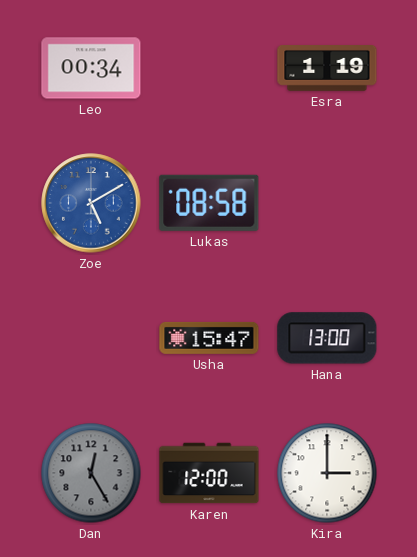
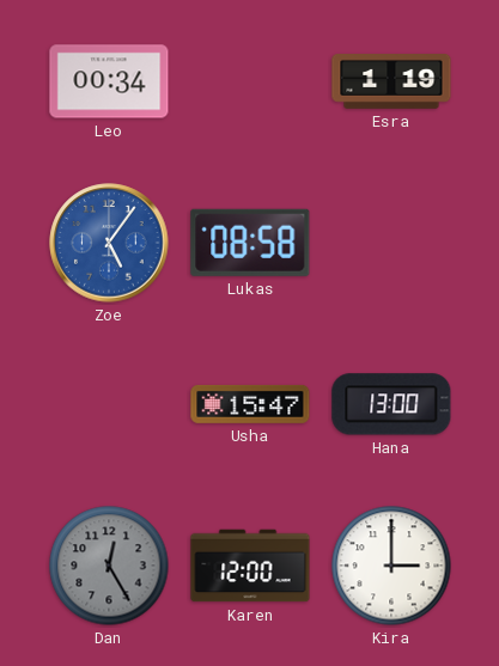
Zoe: 5:10 -> 5:06
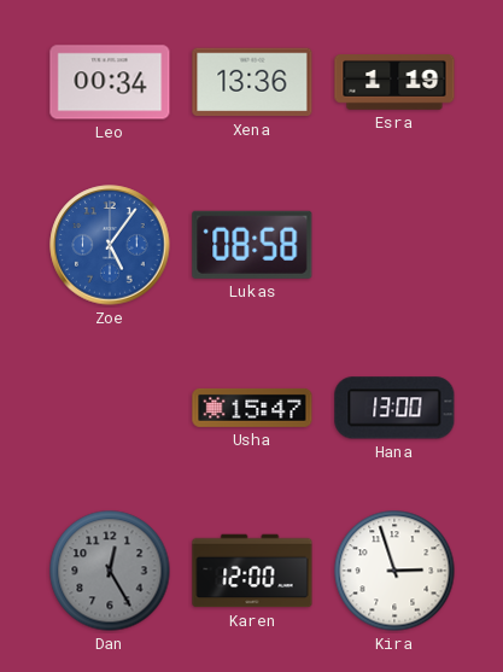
Xena: none -> 13:36
Kira: 3:00 -> 2:57
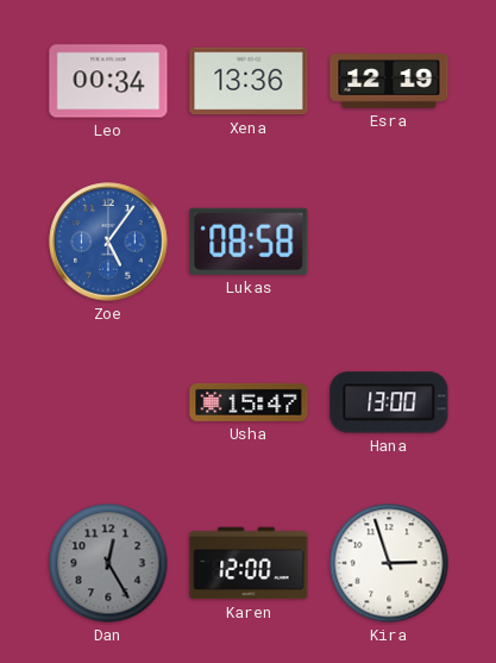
Esra: 1:19 -> 12:19
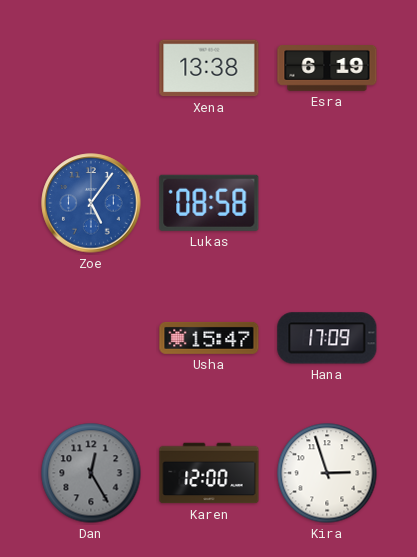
Leo: 00:34 -> none
Xena: 13:36 -> 13:38
Esra: 12:19 -> 6:19
Hana: 13:00 -> 17:09
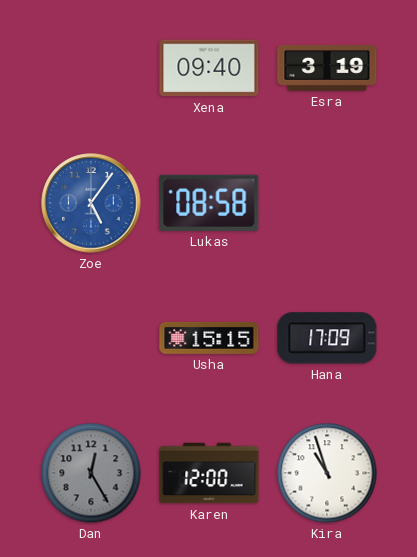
Xena: 13:38 -> 09:40
Esra: 6:19 -> 3:19
Usha: 15:47 -> 15:15
Kira: 2:57 -> 10:57
